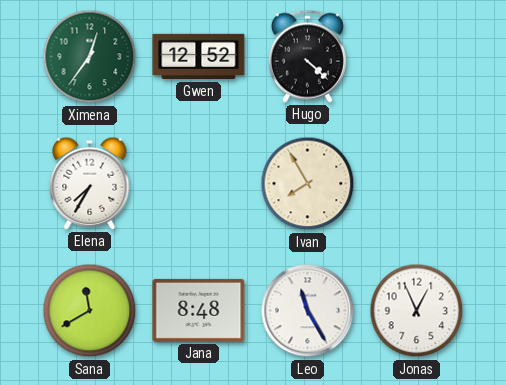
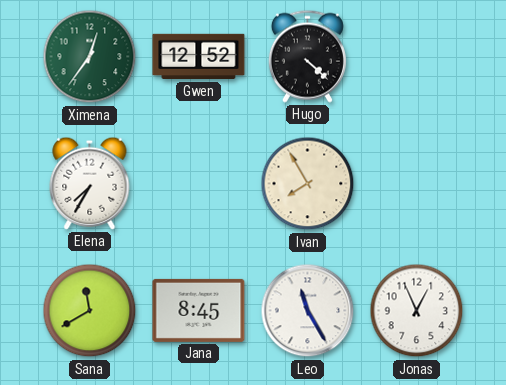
Jana: 8:48 -> 8:45
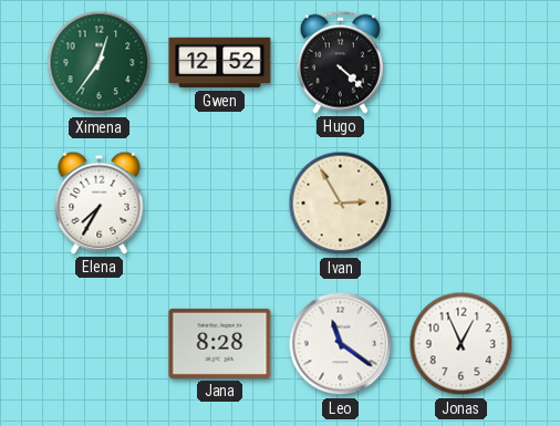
Ivan: 7:55 -> 2:55
Sana: 11:40 -> none
Jana: 8:45 -> 8:28
Leo: 11:25 -> 11:21
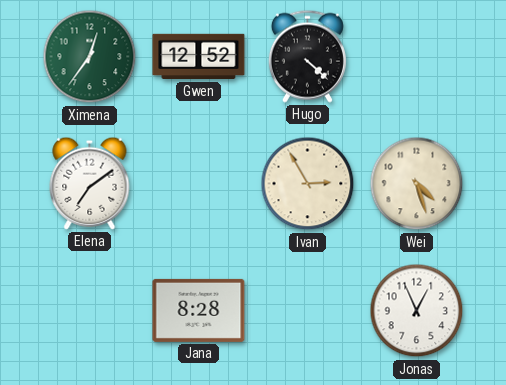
Elena: 7:35 -> 7:09
Wei: none -> 4:27
Leo: 11:21 -> none
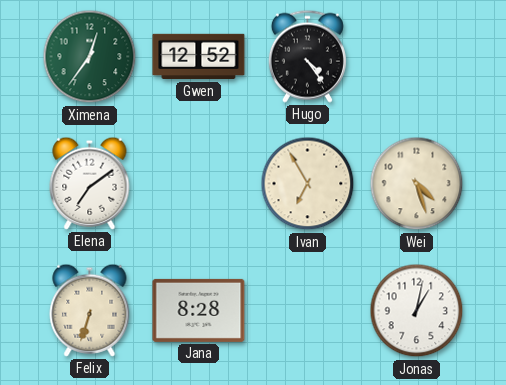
Hugo: 4:22 -> 4:24
Ivan: 2:55 -> 6:55
Felix: none -> 6:33
Jonas: 12:56 -> 1:02
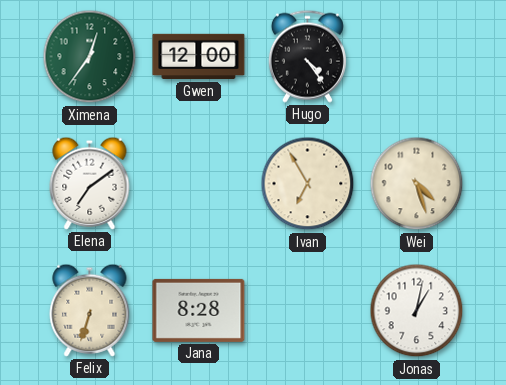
Gwen: 12:52 -> 12:00
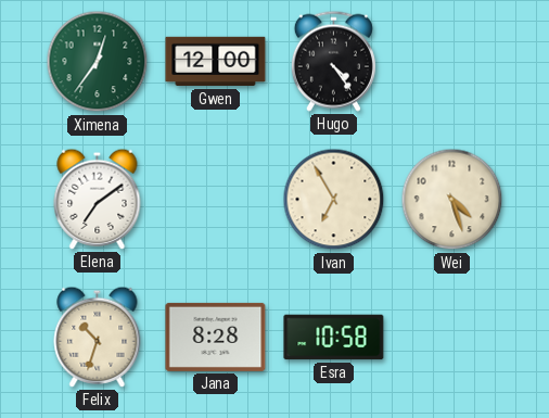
Felix: 6:33 -> 10:33
Esra: none -> 10:58
Jonas: 1:02 -> none
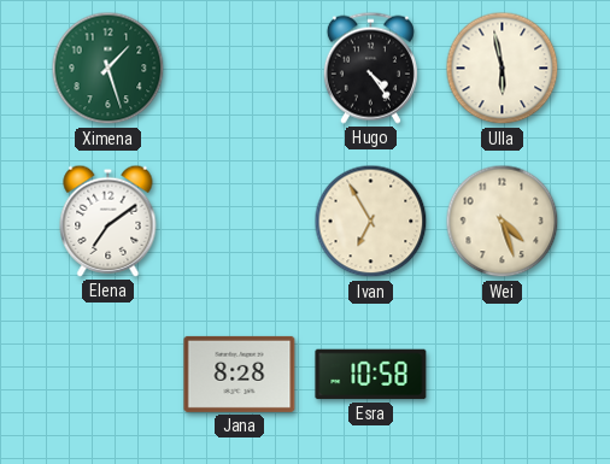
Ximena: 12:36 -> 1:27
Gwen: 12:00 -> none
Ulla: none -> 5:58
Felix: 10:33 -> none
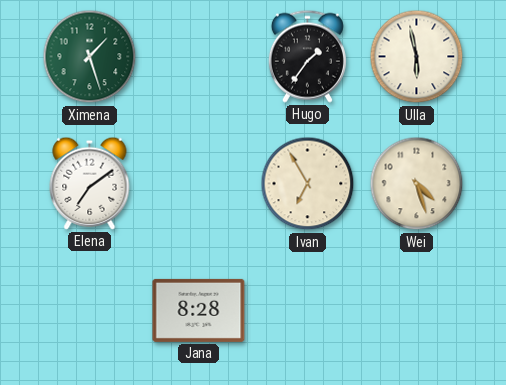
Hugo: 4:24 -> 1:36
Esra: 10:58 -> none
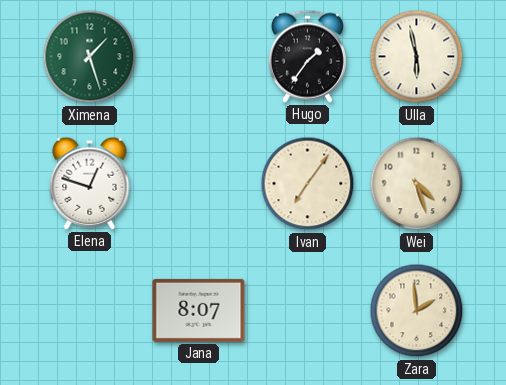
Elena: 7:09 -> 12:48
Ivan: 6:55 -> 7:06
Jana: 8:28 -> 8:07
Zara: none -> 1:59
